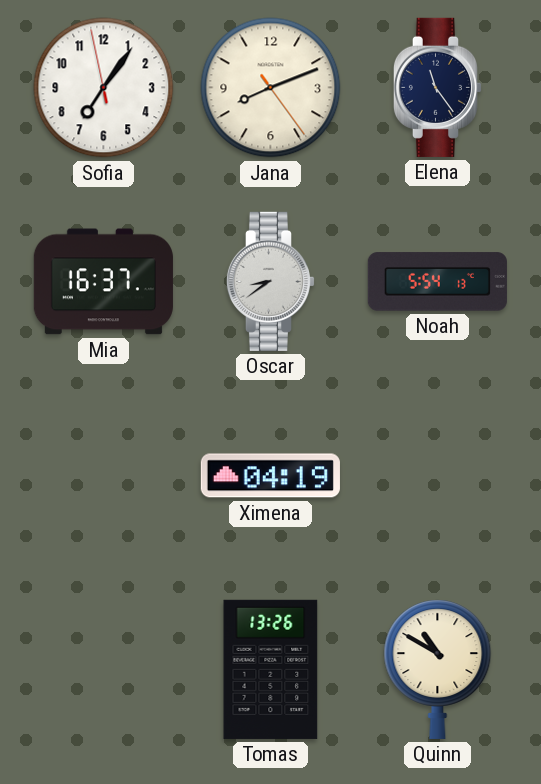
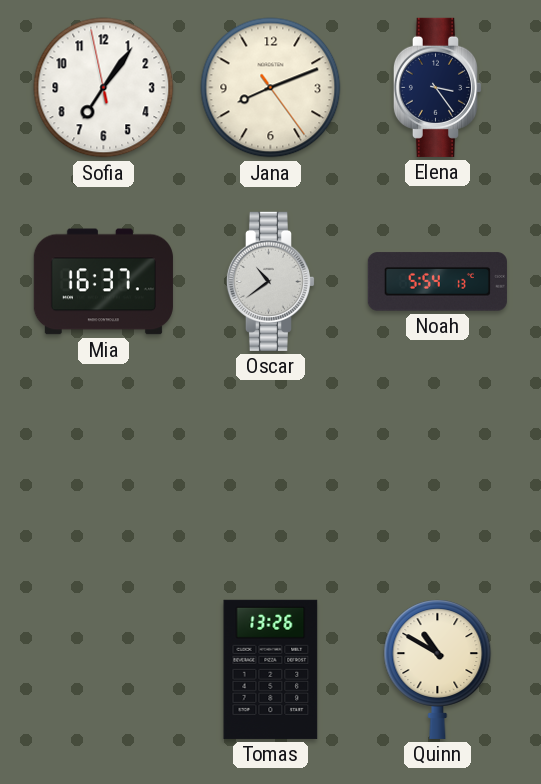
Elena: 11:24 -> 3:24
Oscar: 8:39 -> 10:39
Ximena: 04:19 -> none
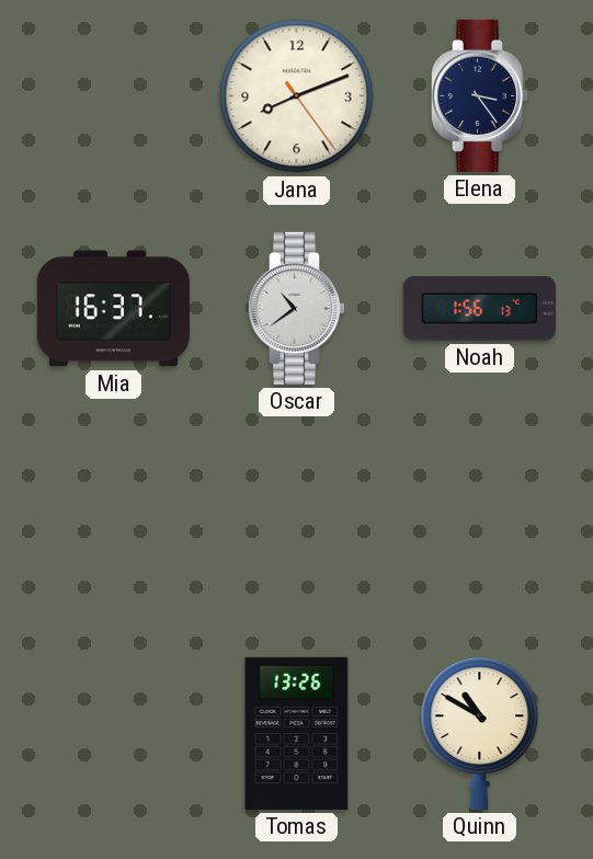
Sofia: 7:05 -> none
Noah: 5:54 -> 1:56
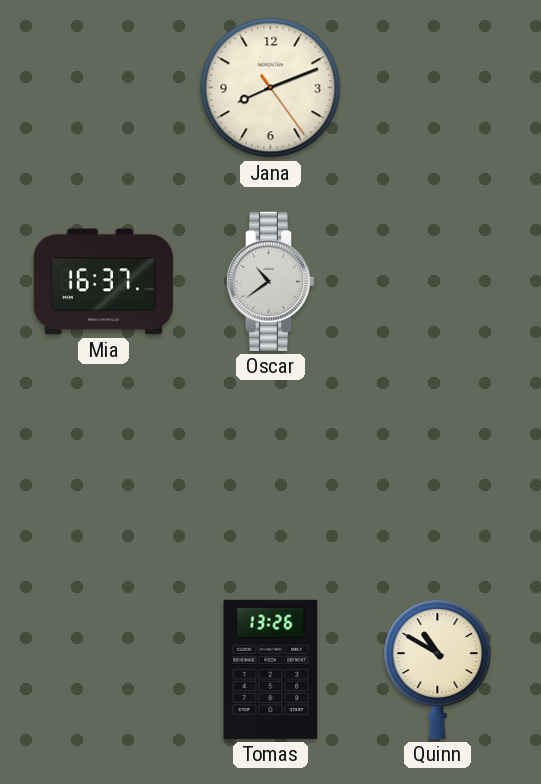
Elena: 3:24 -> none
Noah: 1:56 -> none
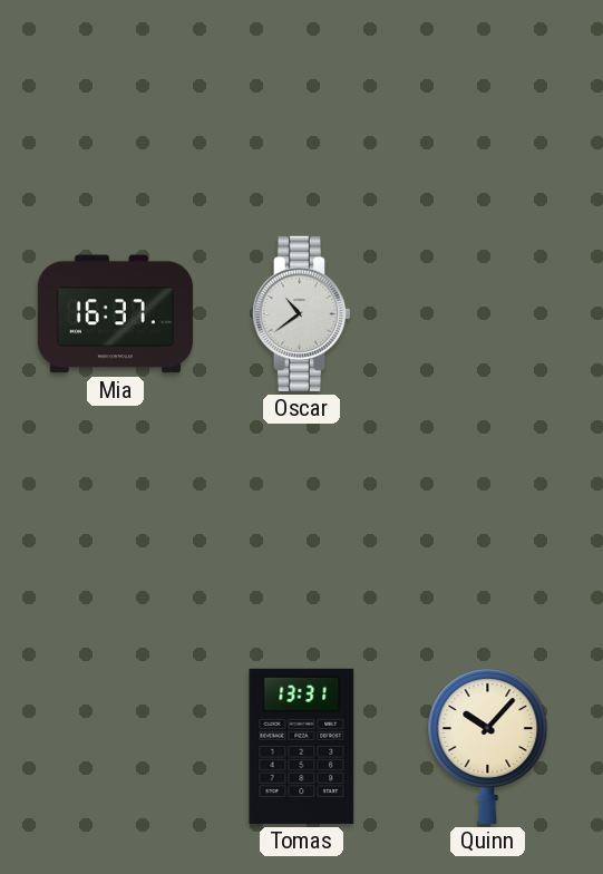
Jana: 8:11 -> none
Tomas: 13:26 -> 13:31
Quinn: 10:50 -> 10:07
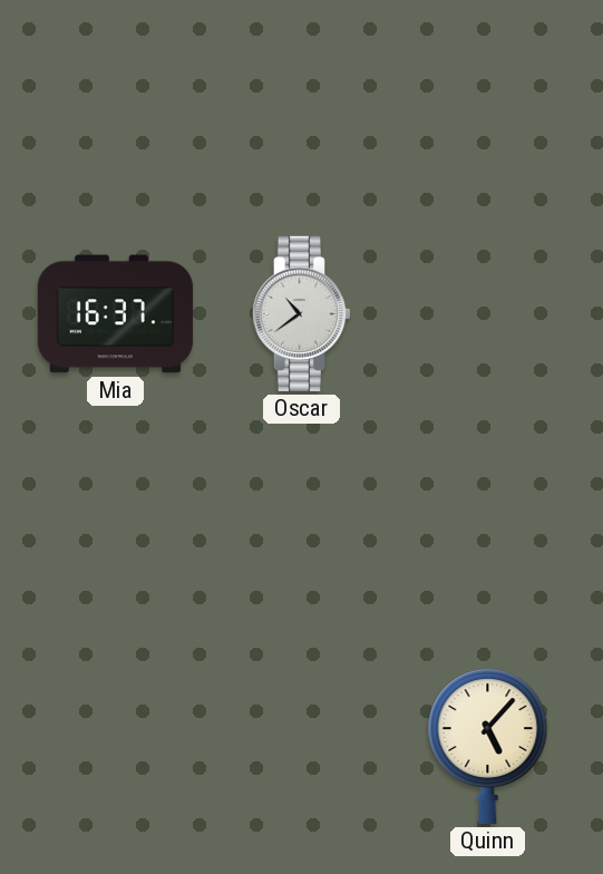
Tomas: 13:31 -> none
Quinn: 10:07 -> 5:07
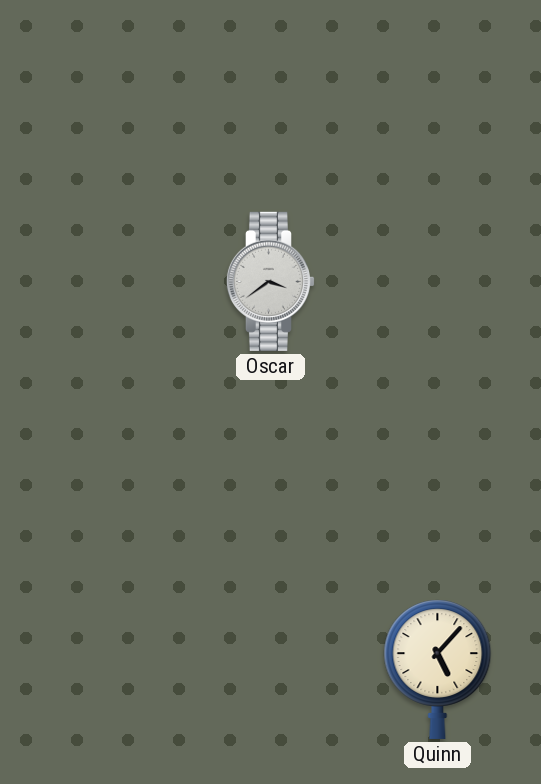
Mia: 16:37 -> none
Oscar: 10:39 -> 3:39
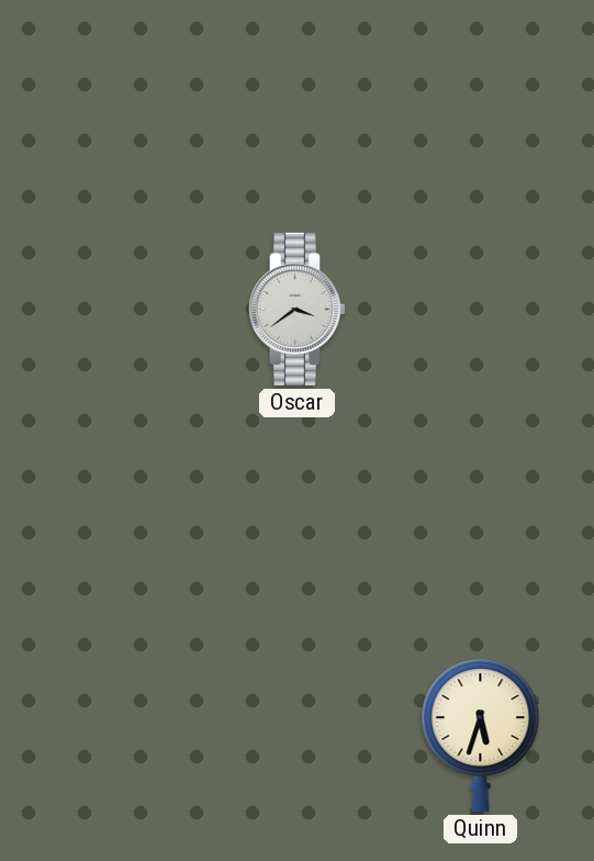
Quinn: 5:07 -> 5:33
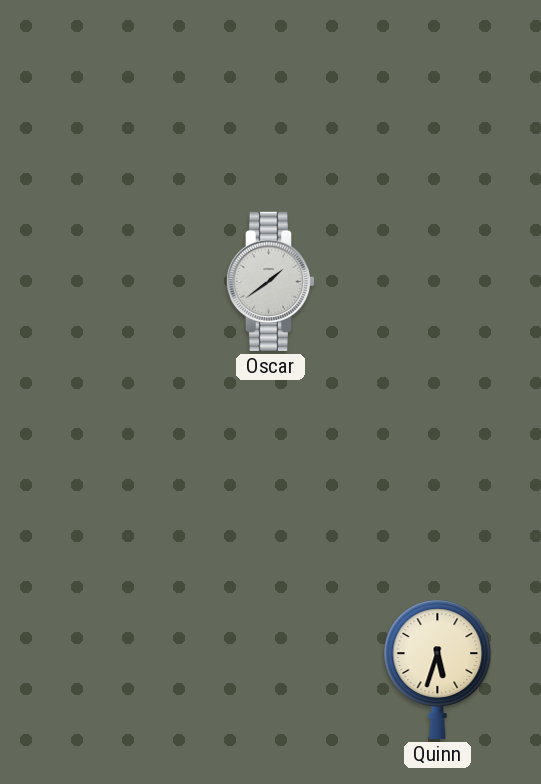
Oscar: 3:39 -> 1:39
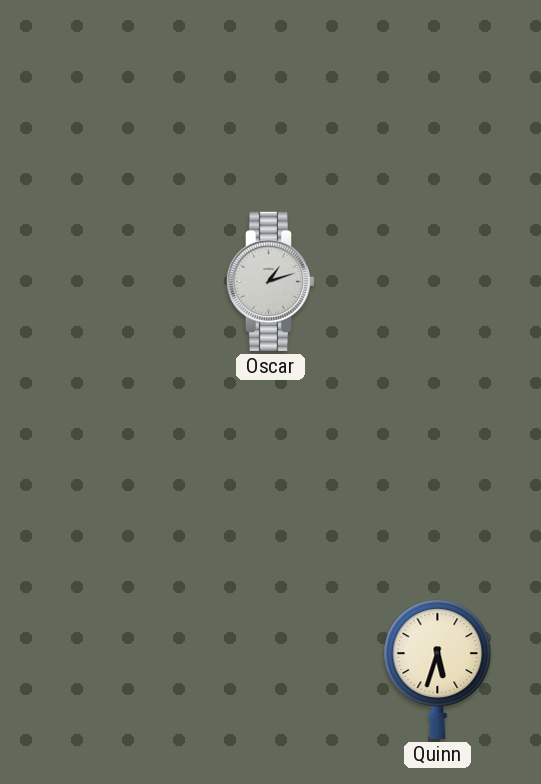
Oscar: 1:39 -> 1:12
